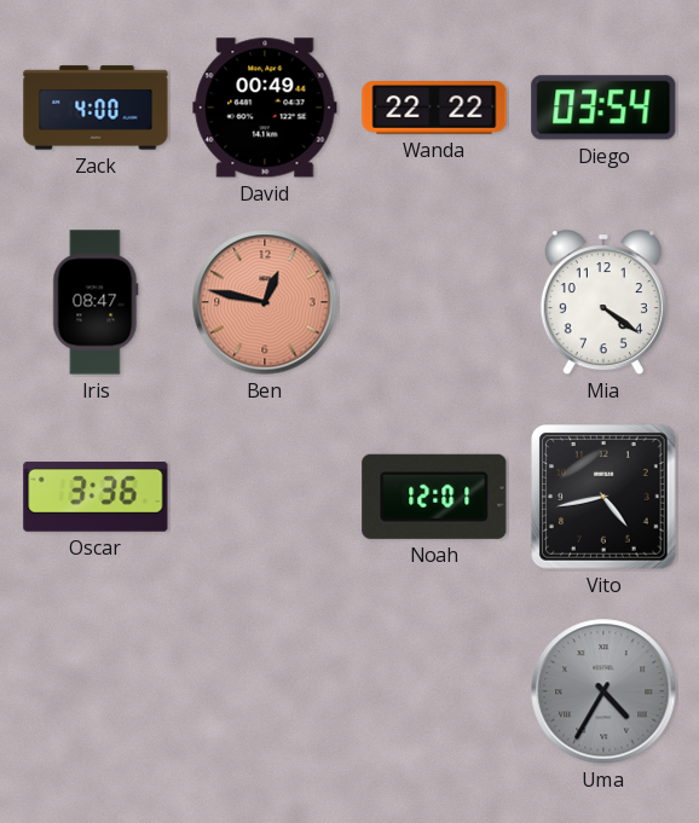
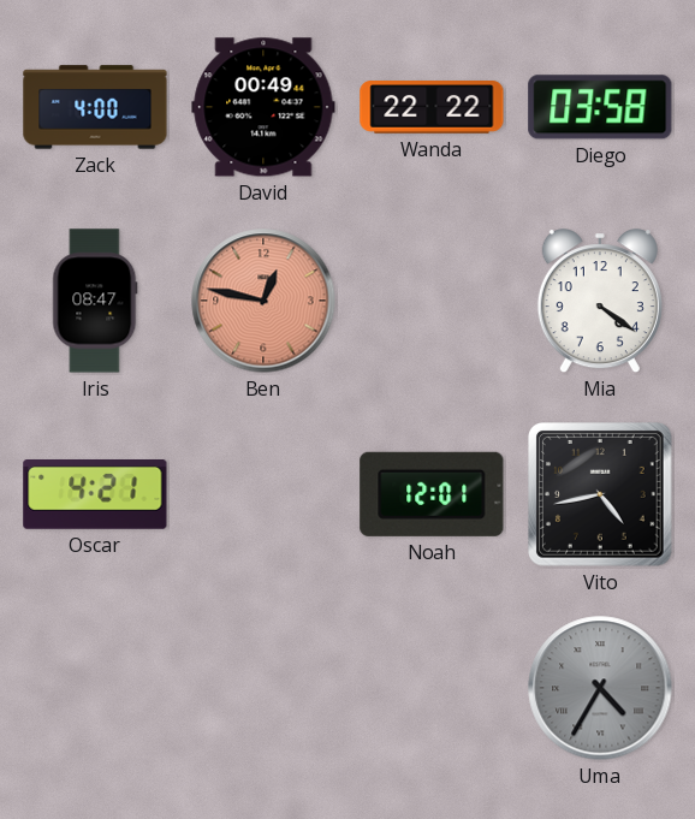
Diego: 03:54 -> 03:58
Oscar: 3:36 -> 4:21
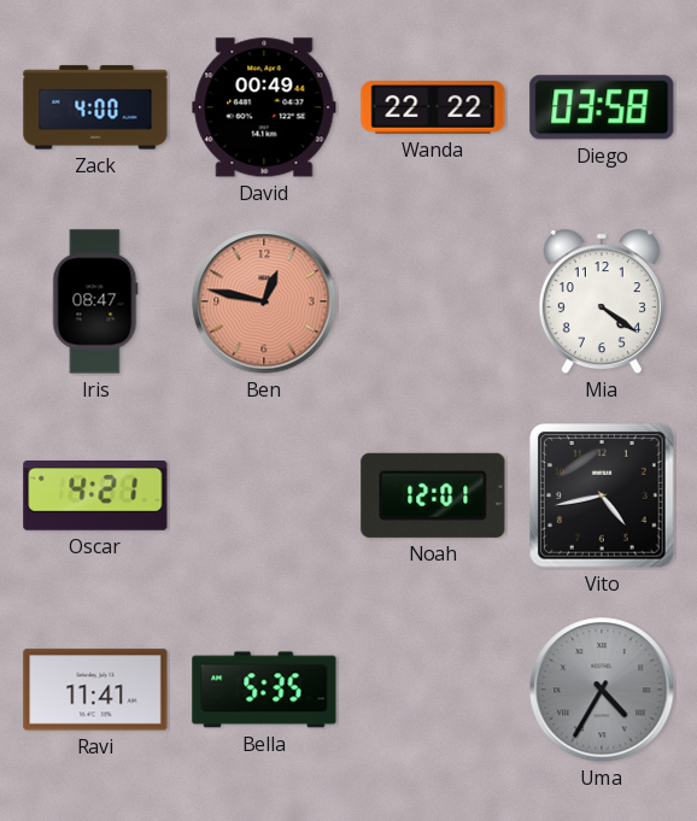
Ravi: none -> 11:41
Bella: none -> 5:35
